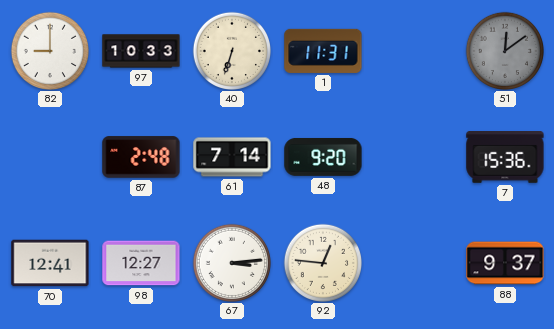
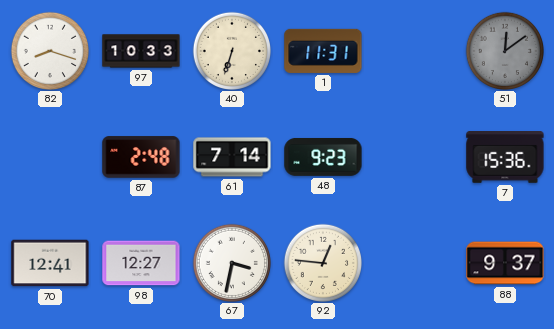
82: 9:00 -> 8:18
48: 9:20 -> 9:23
67: 3:14 -> 3:32
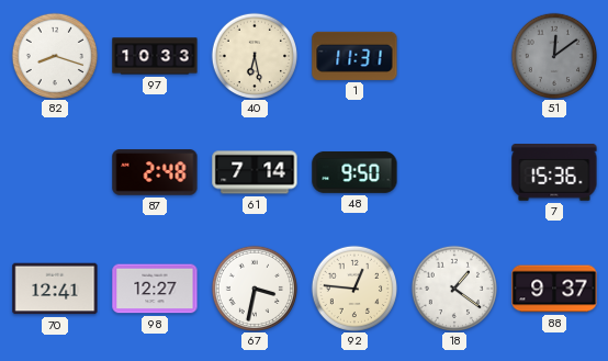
40: 6:33 -> 6:28
48: 9:23 -> 9:50
18: none -> 1:21
